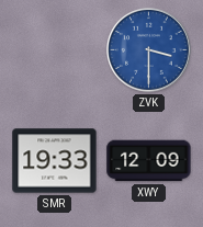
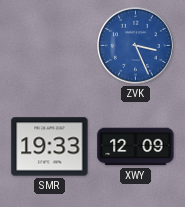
ZVK: 3:30 -> 3:26
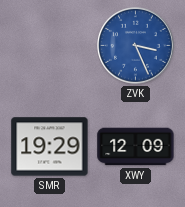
SMR: 19:33 -> 19:29
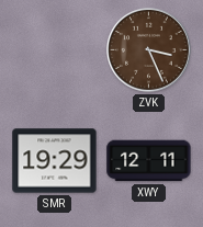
ZVK dial: blue -> brown
XWY: 12:09 -> 12:11
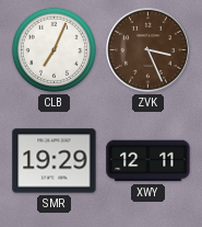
CLB: none -> 7:04
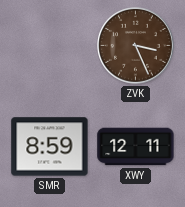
CLB: 7:04 -> none
SMR: 19:29 -> 8:59
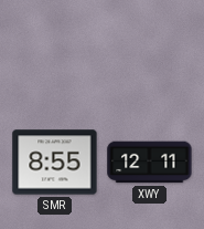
ZVK: 3:26 -> none
SMR: 8:59 -> 8:55
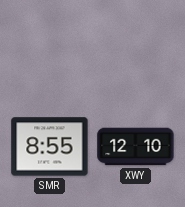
XWY: 12:11 -> 12:10
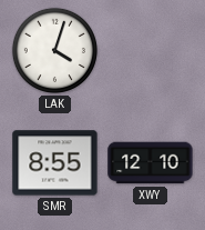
LAK: none -> 4:03
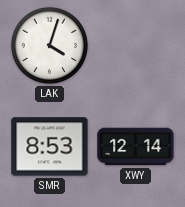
SMR: 8:55 -> 8:53
XWY: 12:10 -> 12:14
